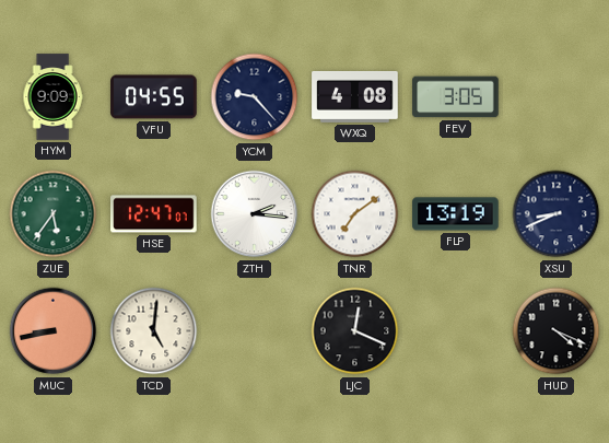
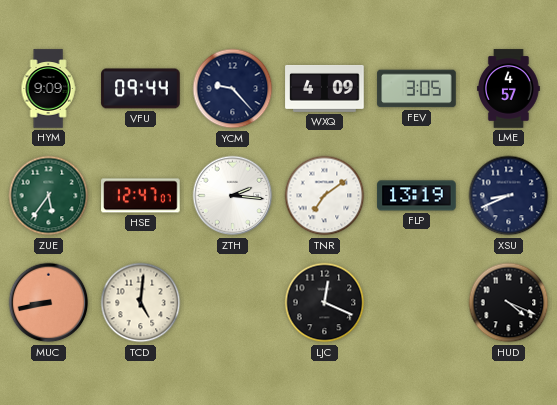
VFU: 04:55 -> 09:44
WXQ: 4:08 -> 4:09
LME: none -> 4:57
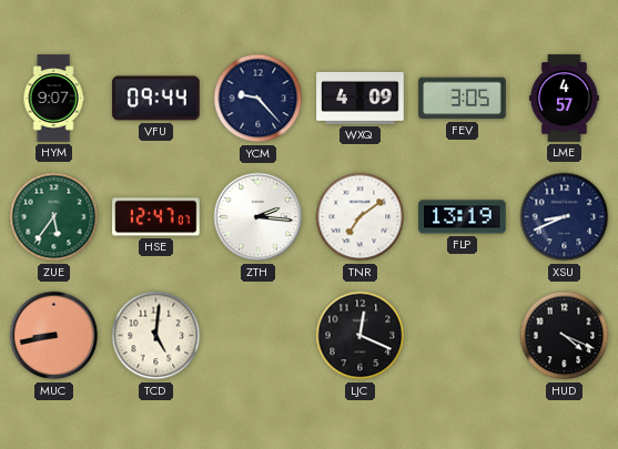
HYM: 9:09 -> 9:07
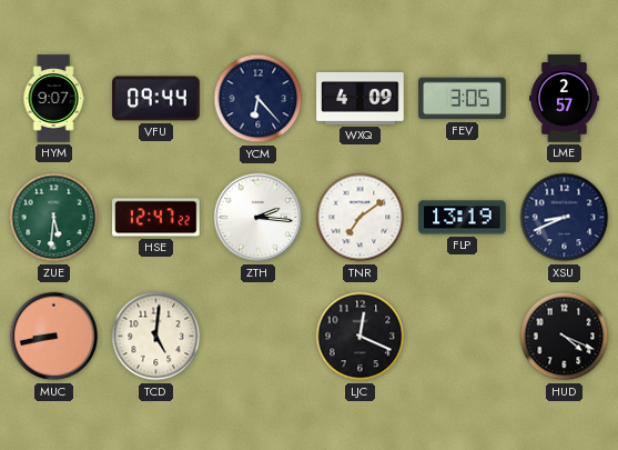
YCM: 9:23 -> 6:23
LME: 4:57 -> 2:57
ZUE: 5:36 -> 5:31
HSE: 12:47:07 -> 12:47:22
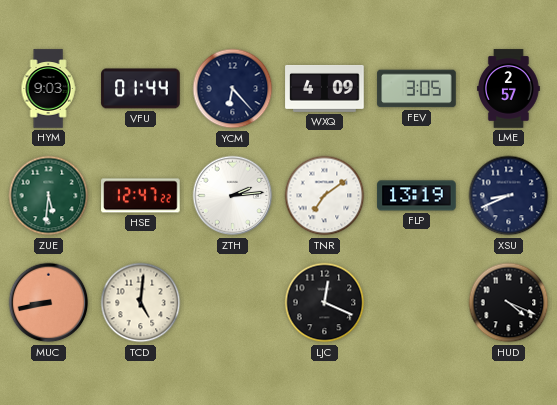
HYM: 9:07 -> 9:03
VFU: 09:44 -> 01:44
ZTH: 2:16 -> 2:14
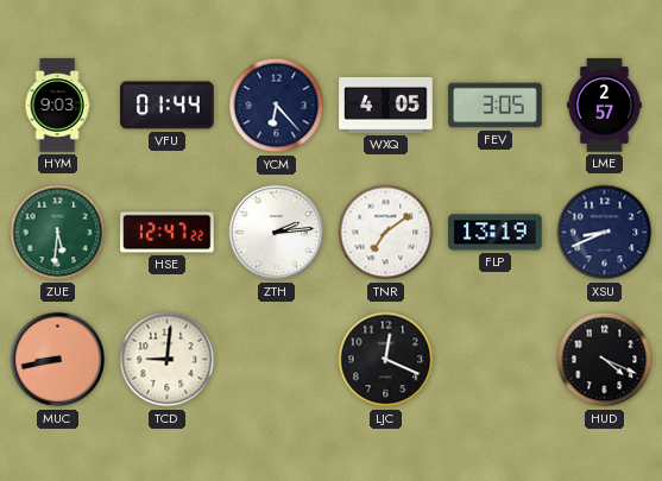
WXQ: 4:09 -> 4:05
TCD: 5:01 -> 9:01
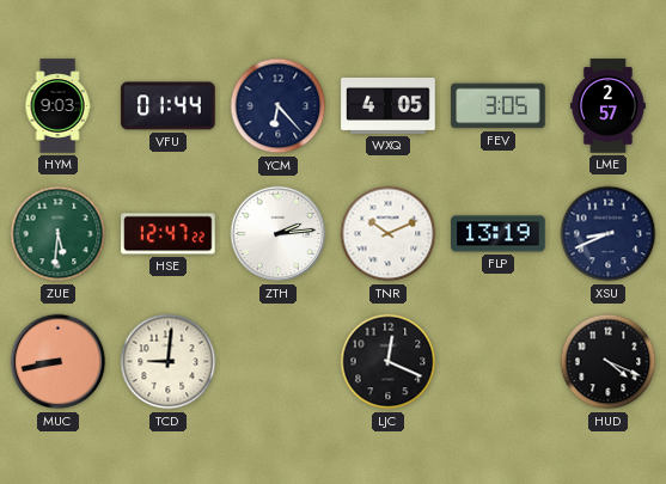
TNR: 7:09 -> 10:11
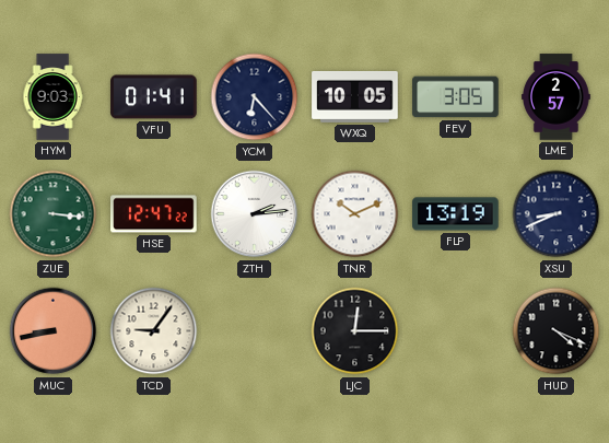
VFU: 01:44 -> 01:41
WXQ: 4:05 -> 10:05
ZUE: 5:31 -> 3:16
TCD: 9:01 -> 9:06
LJC: 12:19 -> 12:15
